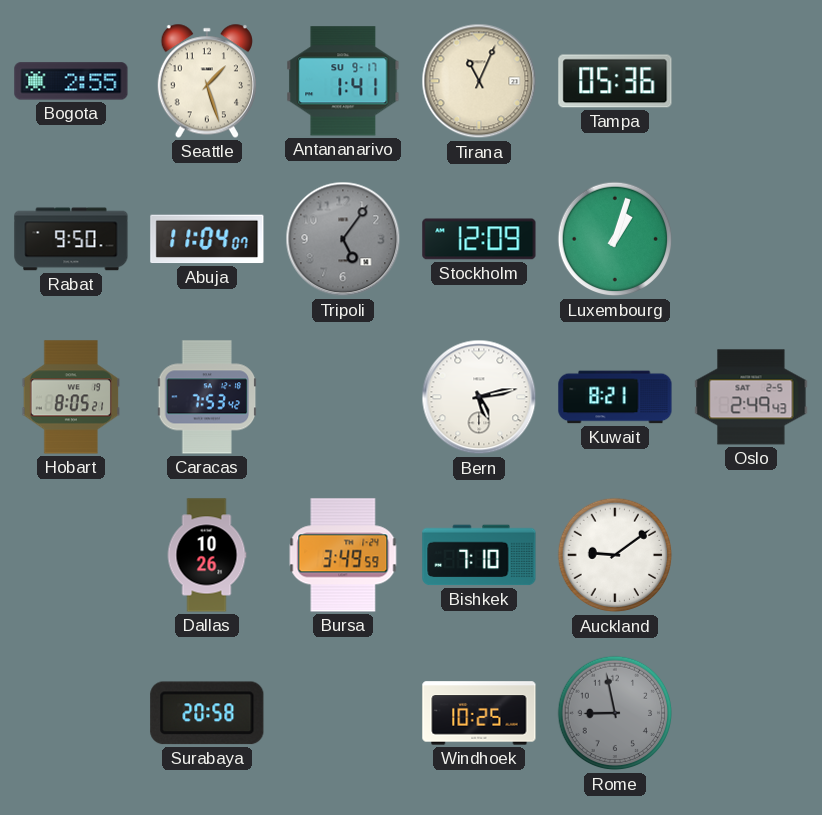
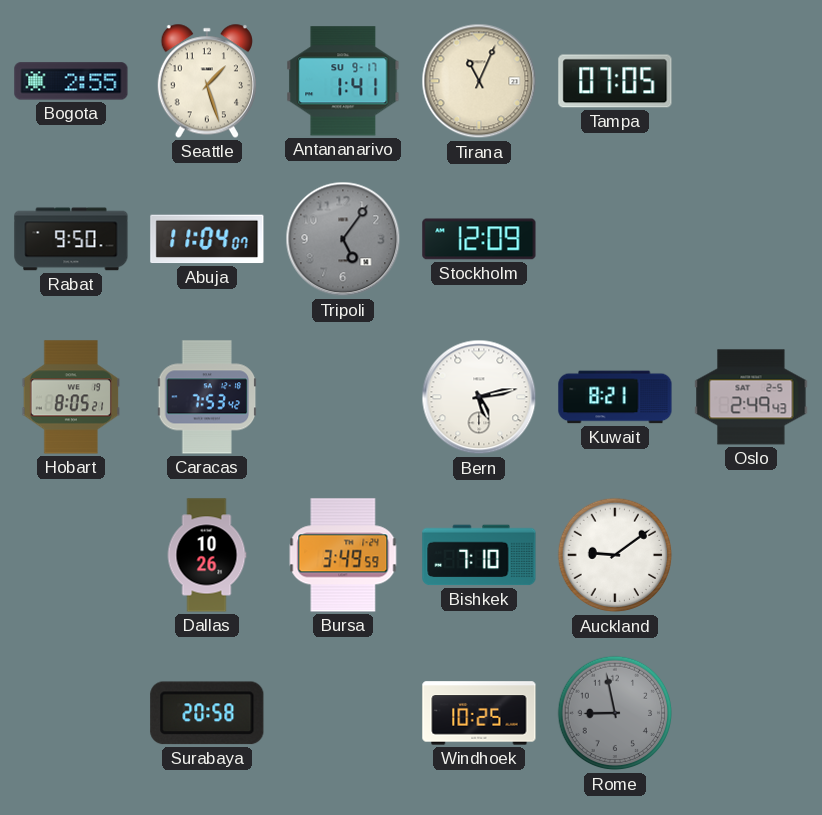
Tampa: 05:36 -> 07:05
Luxembourg: 1:03 -> none
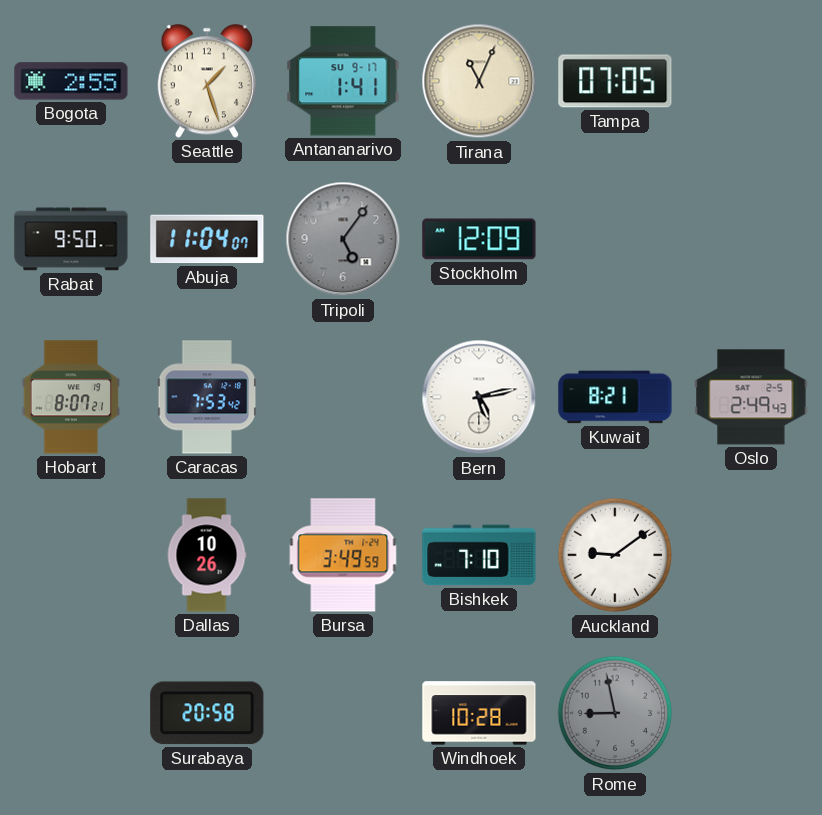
Hobart: 8:05 -> 8:07
Windhoek: 10:25 -> 10:28
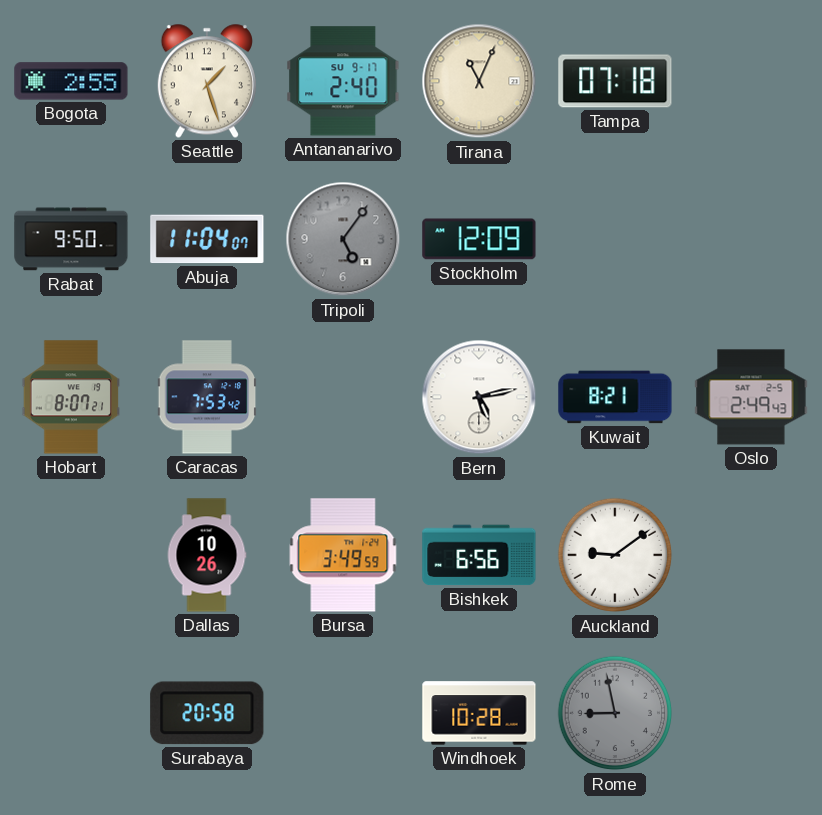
Antananarivo: 1:41 -> 2:40
Tampa: 07:05 -> 07:18
Bishkek: 7:10 -> 6:56
